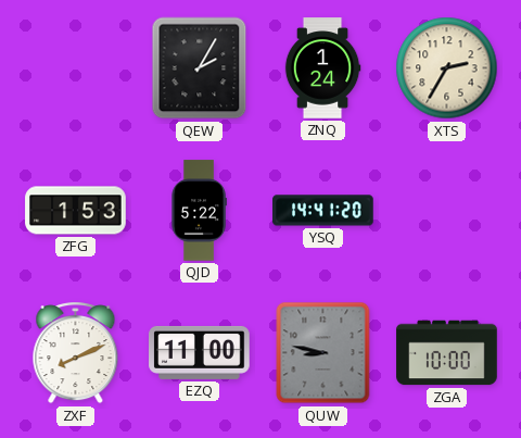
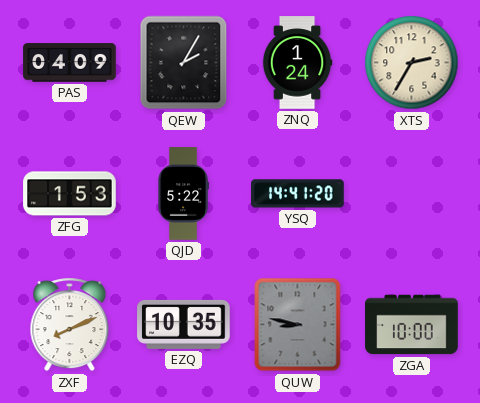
PAS: none -> 04:09
EZQ: 11:00 -> 10:35
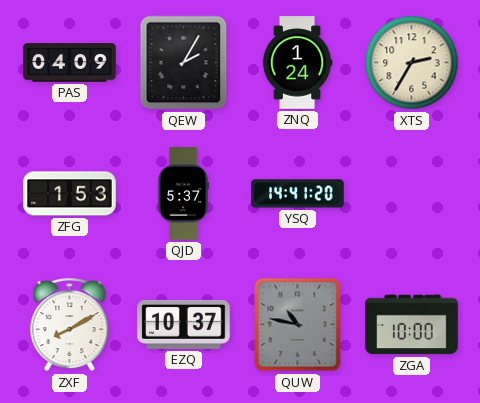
QJD: 5:22 -> 5:37
ZXF: 8:11 -> 8:10
EZQ: 10:35 -> 10:37
QUW: 8:47 -> 10:47
